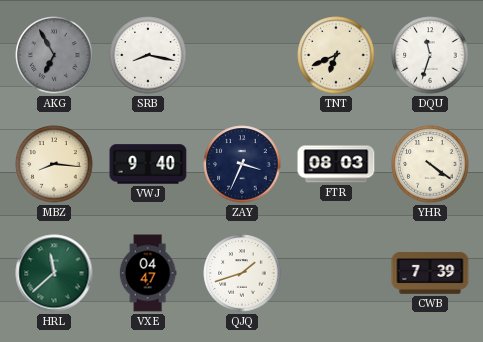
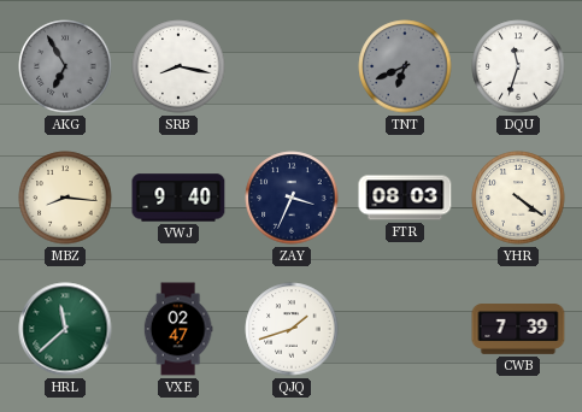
TNT dial: cream -> grey
VXE: 04:47 -> 02:47
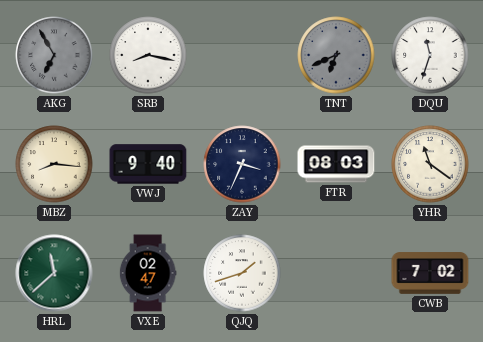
YHR: 4:21 -> 11:21
CWB: 7:39 -> 7:02
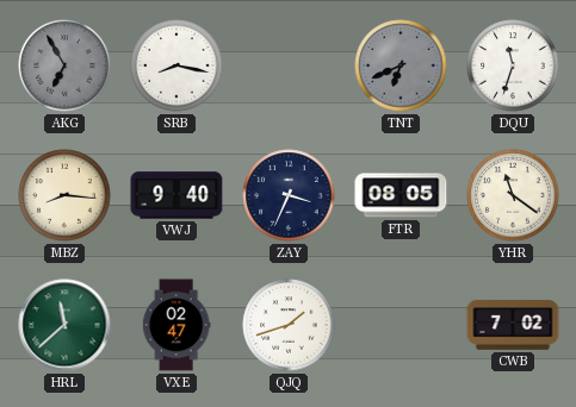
FTR: 08:03 -> 08:05
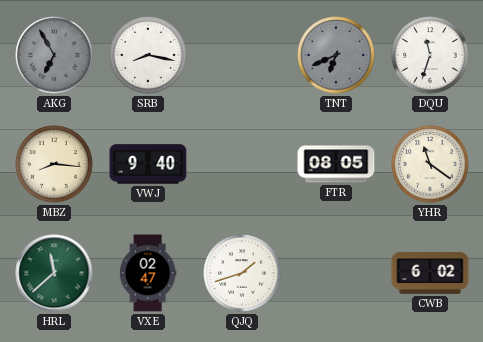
ZAY: 3:34 -> none
CWB: 7:02 -> 6:02
